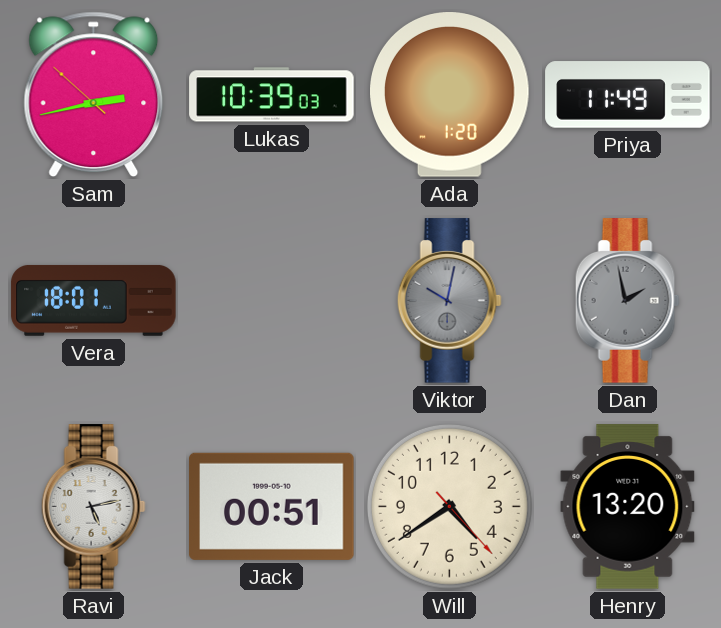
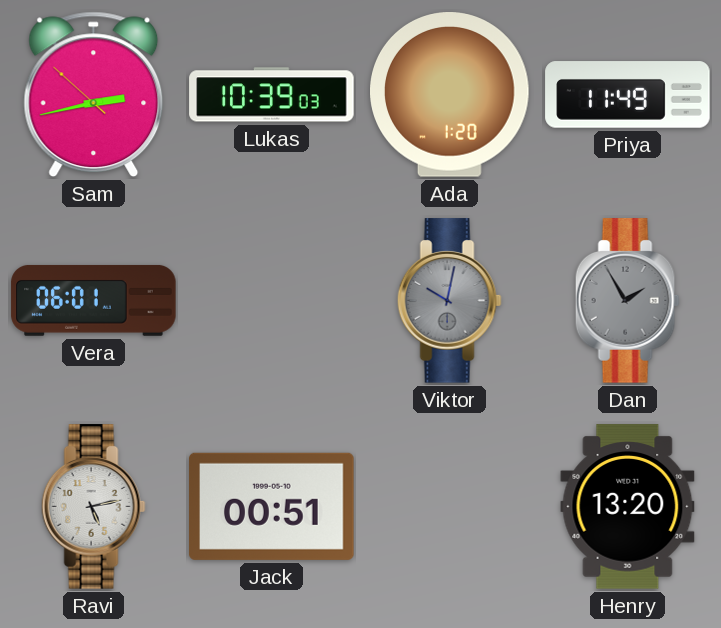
Vera: 18:01 -> 06:01
Dan: 1:58 -> 1:55
Will: 4:39 -> none
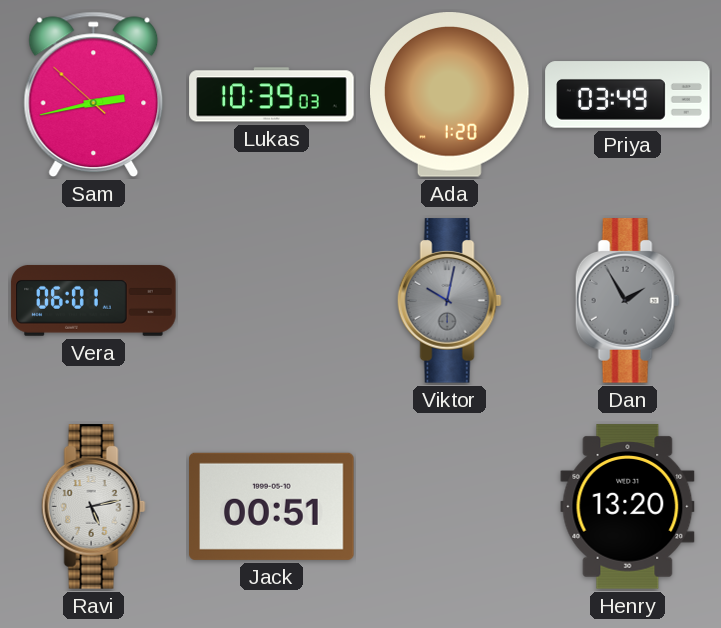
Priya: 11:49 -> 03:49
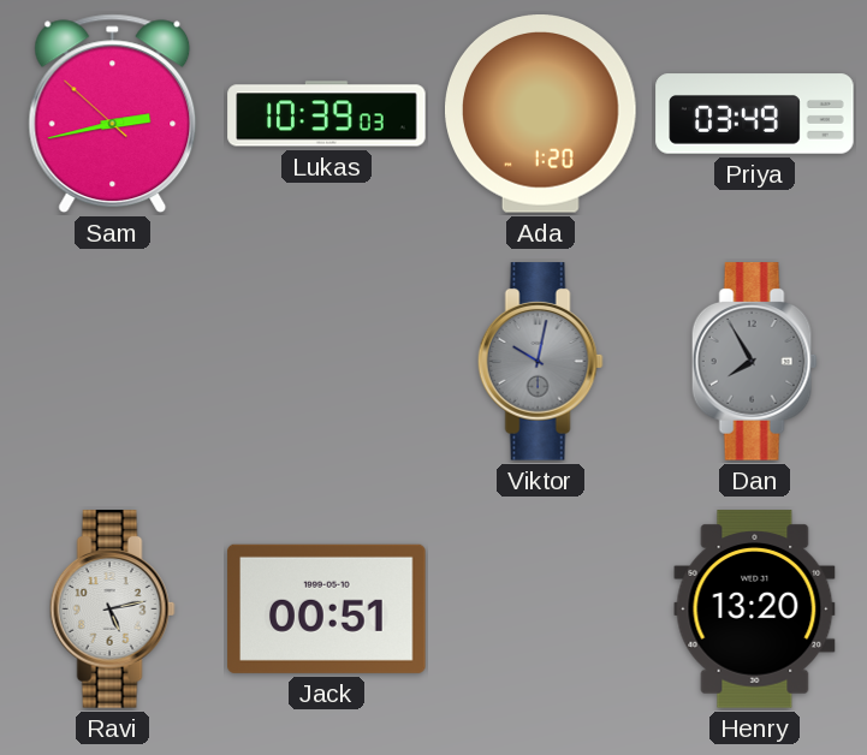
Vera: 06:01 -> none
Dan: 1:55 -> 7:55
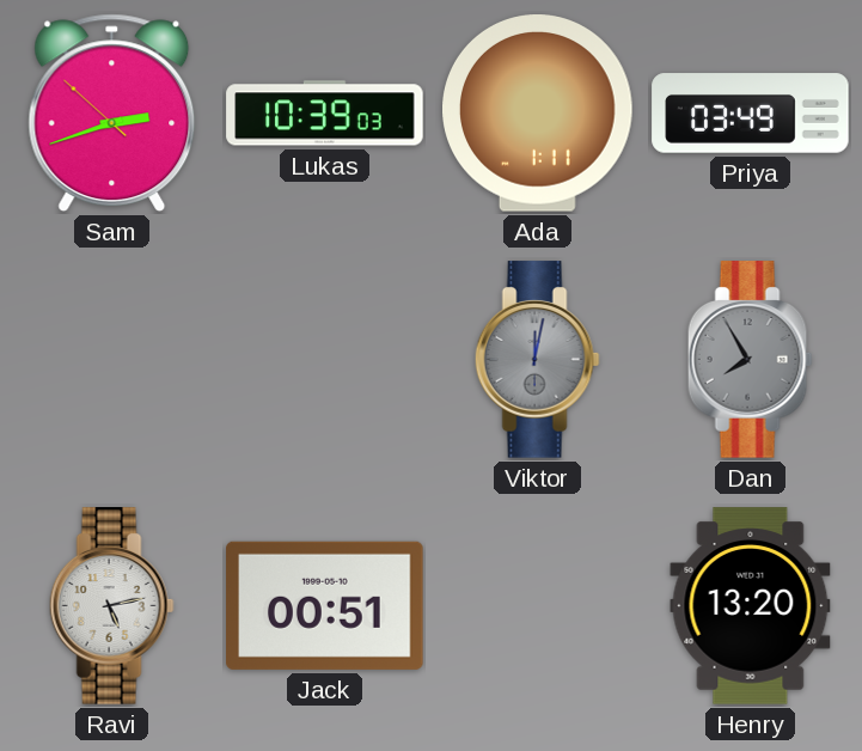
Sam: 2:42 -> 2:41
Ada: 1:20 -> 1:11
Viktor: 10:02 -> 12:02
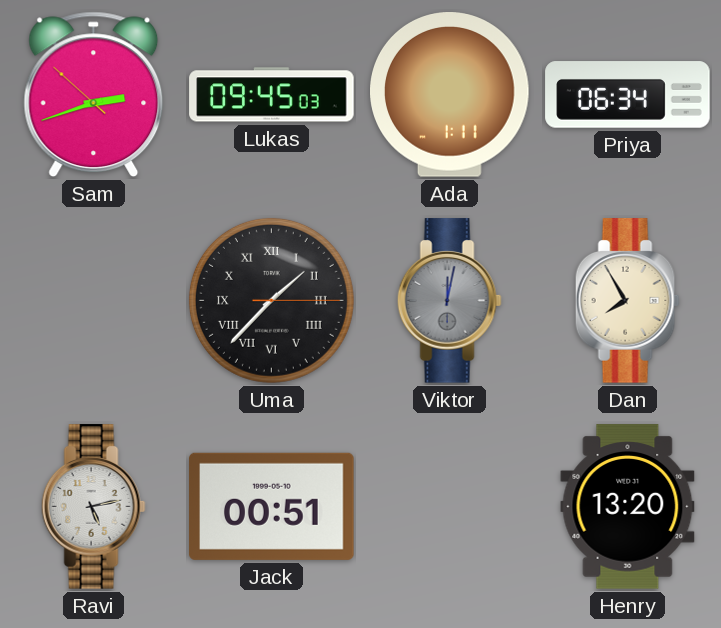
Lukas: 10:39 -> 09:45
Priya: 03:49 -> 06:34
Uma: none -> 1:37
Dan dial: grey -> cream
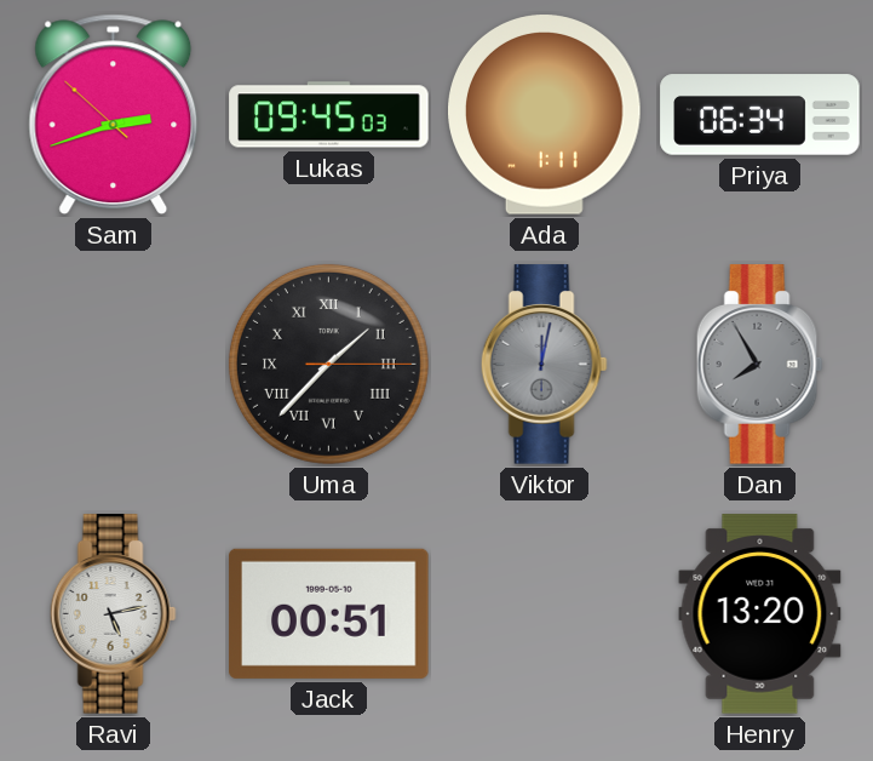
Dan dial: cream -> grey
